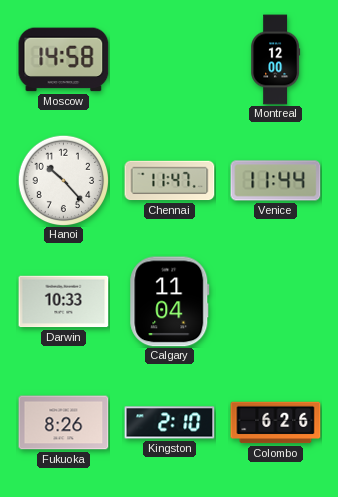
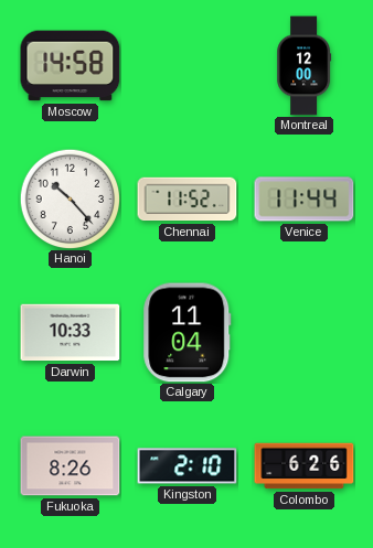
Chennai: 11:47 -> 11:52
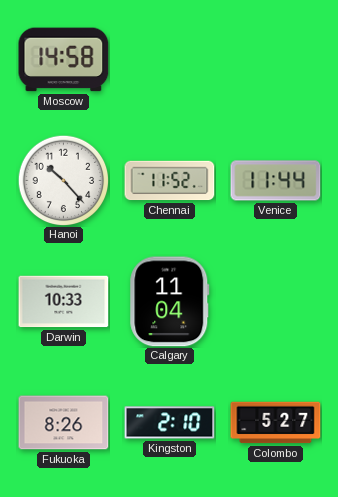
Montreal: 12:00 -> none
Colombo: 6:26 -> 5:27
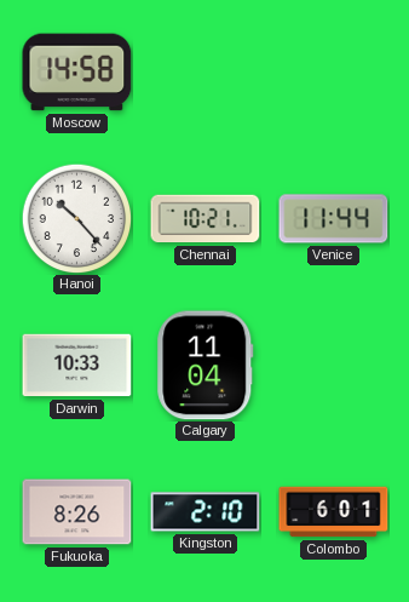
Chennai: 11:52 -> 10:21
Colombo: 5:27 -> 6:01
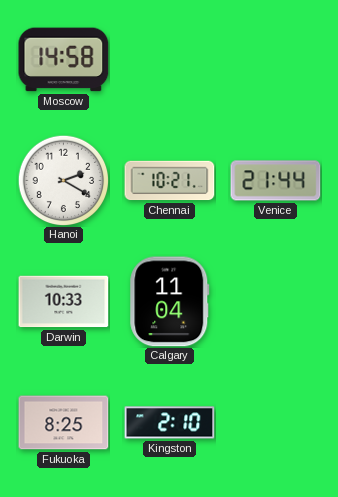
Hanoi: 10:23 -> 2:20
Venice: 11:44 -> 21:44
Fukuoka: 8:26 -> 8:25
Colombo: 6:01 -> none
